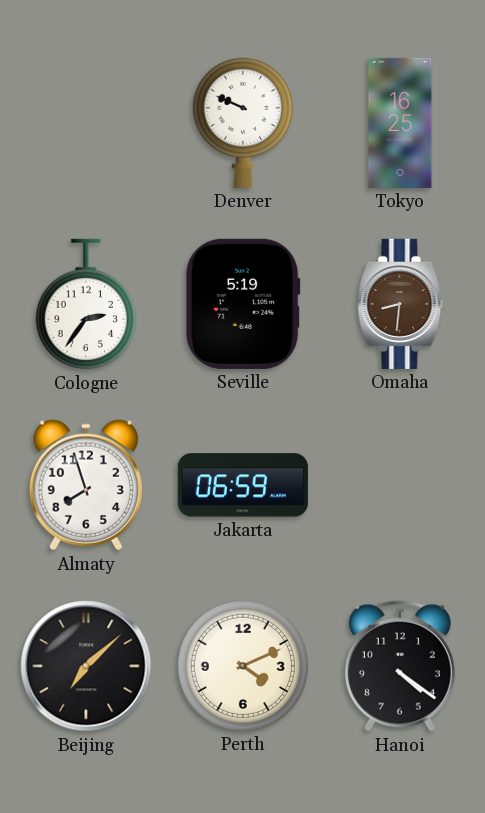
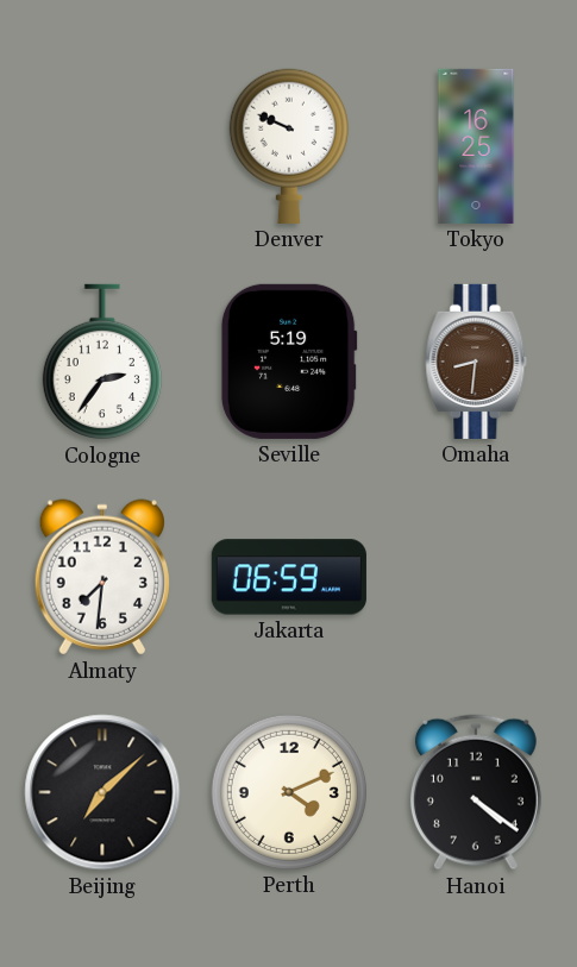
Almaty: 7:57 -> 7:31
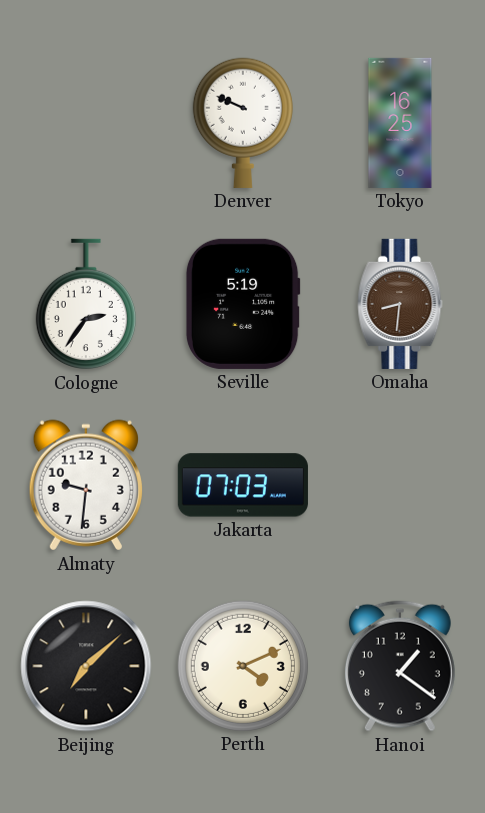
Almaty: 7:31 -> 9:31
Jakarta: 06:59 -> 07:03
Hanoi: 4:21 -> 1:21
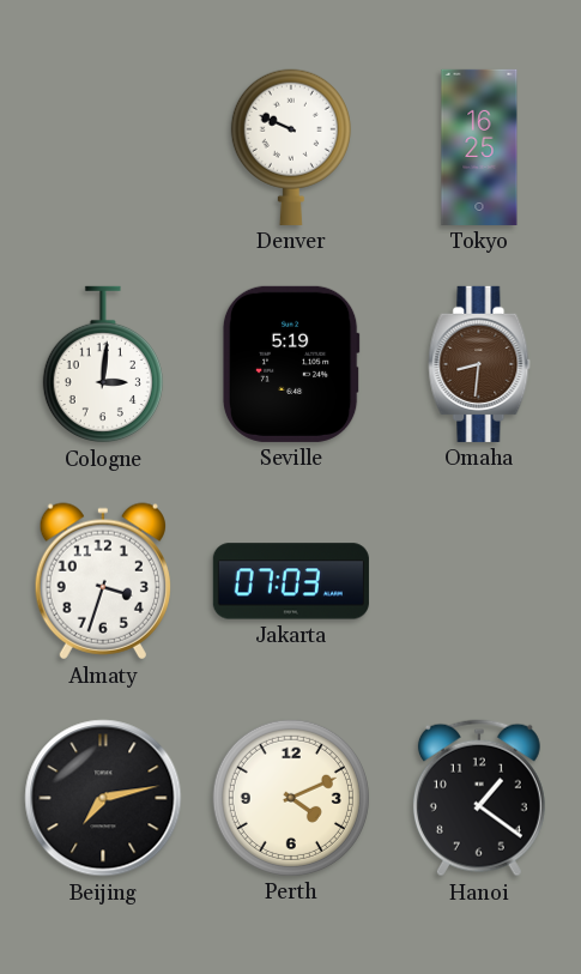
Cologne: 2:36 -> 3:01
Almaty: 9:31 -> 3:33
Beijing: 7:08 -> 7:13
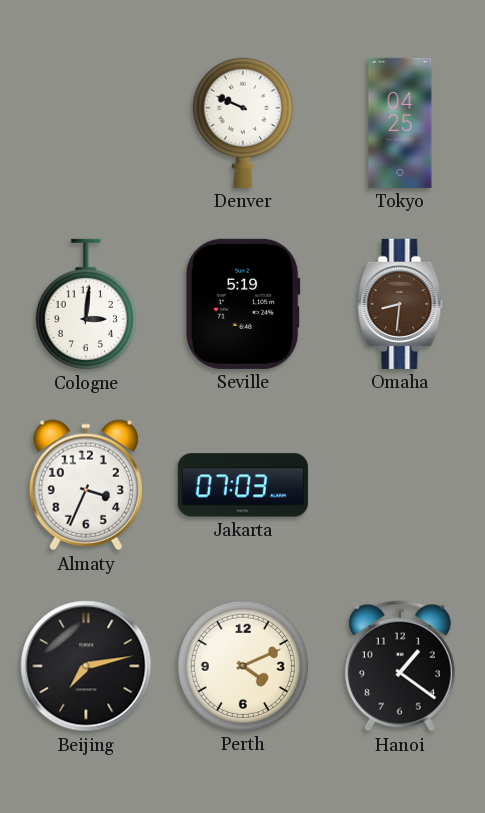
Tokyo: 16:25 -> 04:25
Almaty: 3:33 -> 3:34
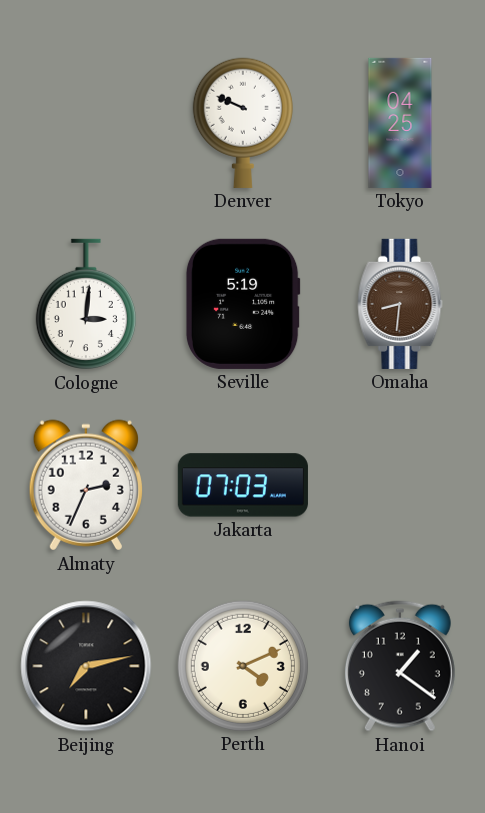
Almaty: 3:34 -> 2:34
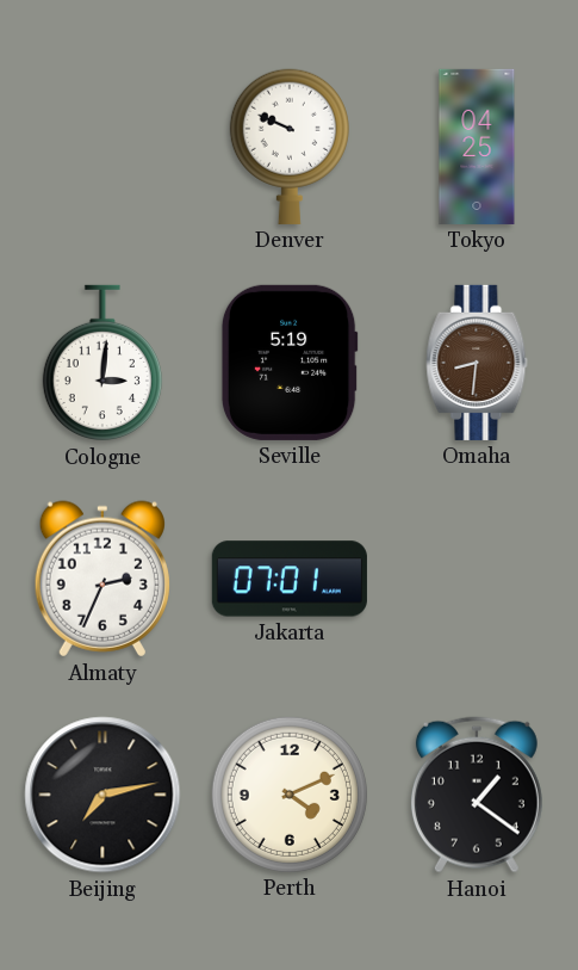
Jakarta: 07:03 -> 07:01
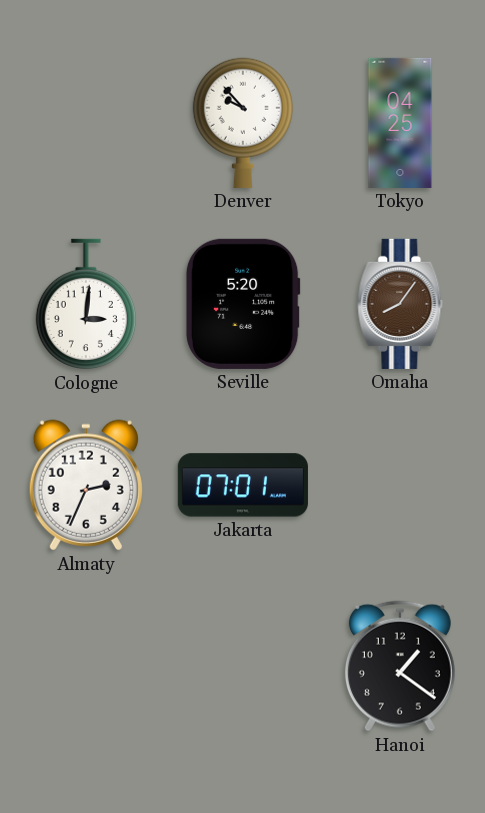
Denver: 9:49 -> 9:53
Seville: 5:19 -> 5:20
Omaha: 8:31 -> 8:06
Beijing: 7:13 -> none
Perth: 4:11 -> none
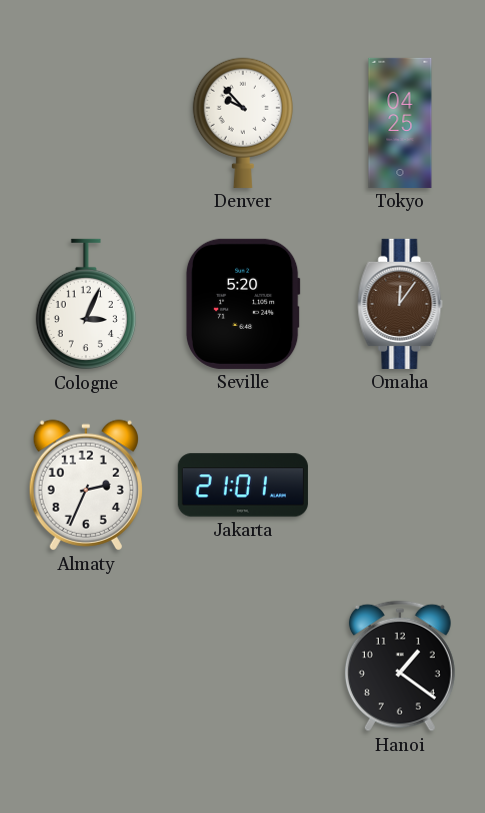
Cologne: 3:01 -> 3:04
Omaha: 8:06 -> 12:06
Jakarta: 07:01 -> 21:01
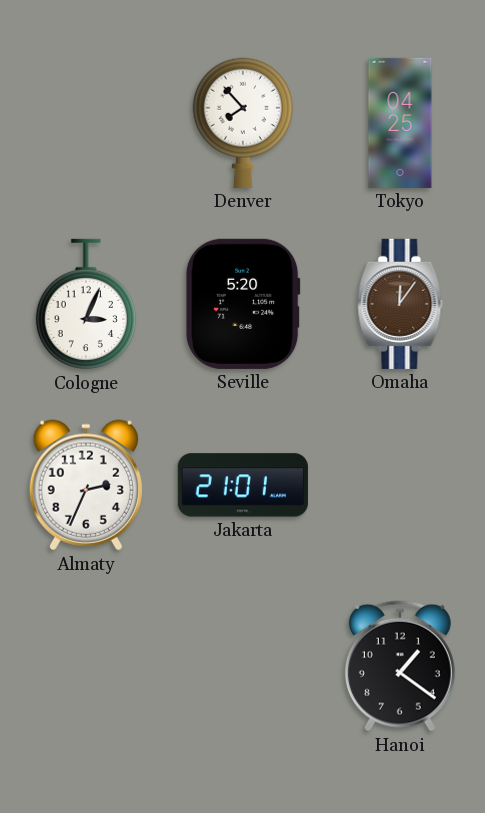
Denver: 9:53 -> 7:53
